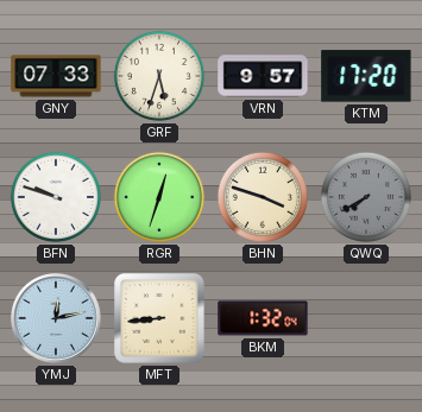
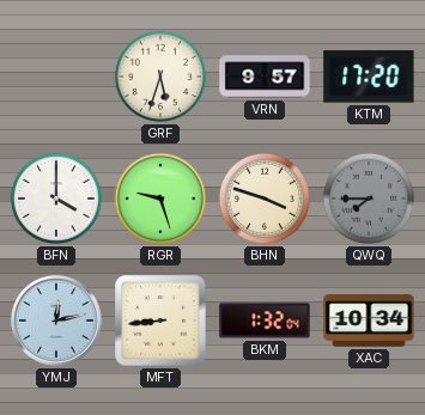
GNY: 07:33 -> none
BFN: 9:48 -> 4:00
RGR: 12:33 -> 9:27
QWQ: 7:40 -> 7:45
XAC: none -> 10:34
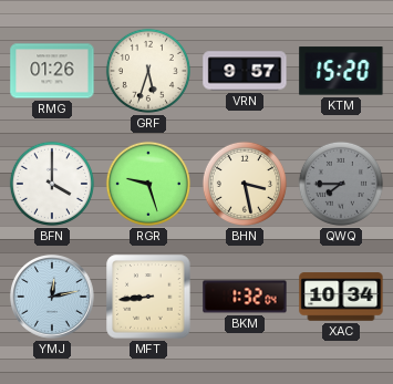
RMG: none -> 01:26
KTM: 17:20 -> 15:20
BHN: 3:48 -> 3:28
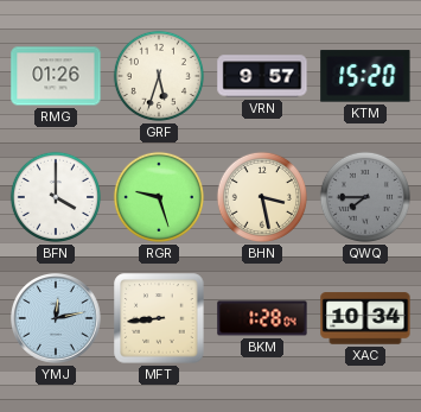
BKM: 1:32 -> 1:28
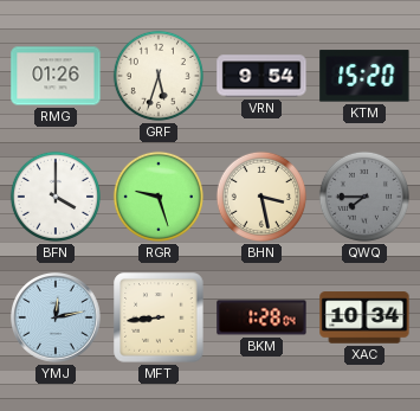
VRN: 9:57 -> 9:54
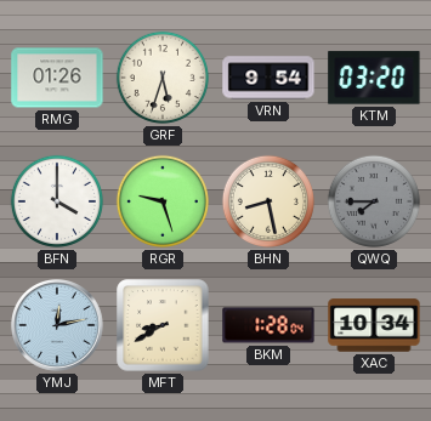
KTM: 15:20 -> 03:20
BHN: 3:28 -> 8:28
MFT: 8:44 -> 8:40
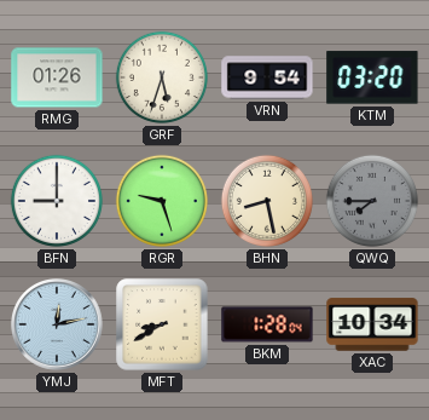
BFN: 4:00 -> 9:00
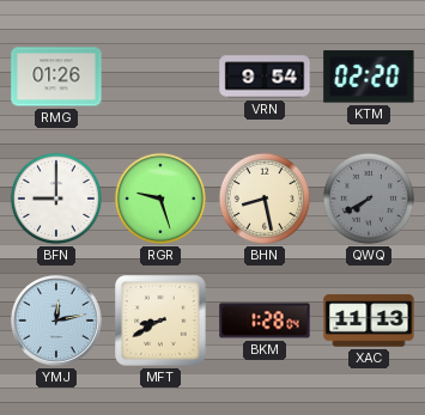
GRF: 5:33 -> none
KTM: 03:20 -> 02:20
QWQ: 7:45 -> 7:40
XAC: 10:34 -> 11:13
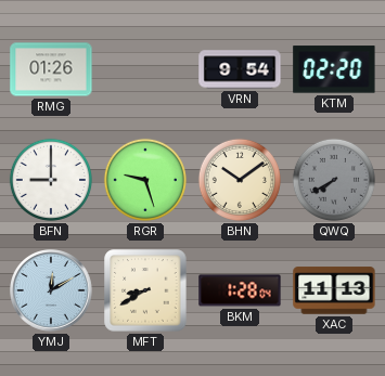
BHN: 8:28 -> 10:09
YMJ: 12:13 -> 12:10
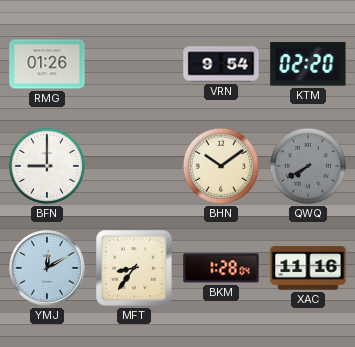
RGR: 9:27 -> none
MFT: 8:40 -> 8:36
XAC: 11:13 -> 11:16
